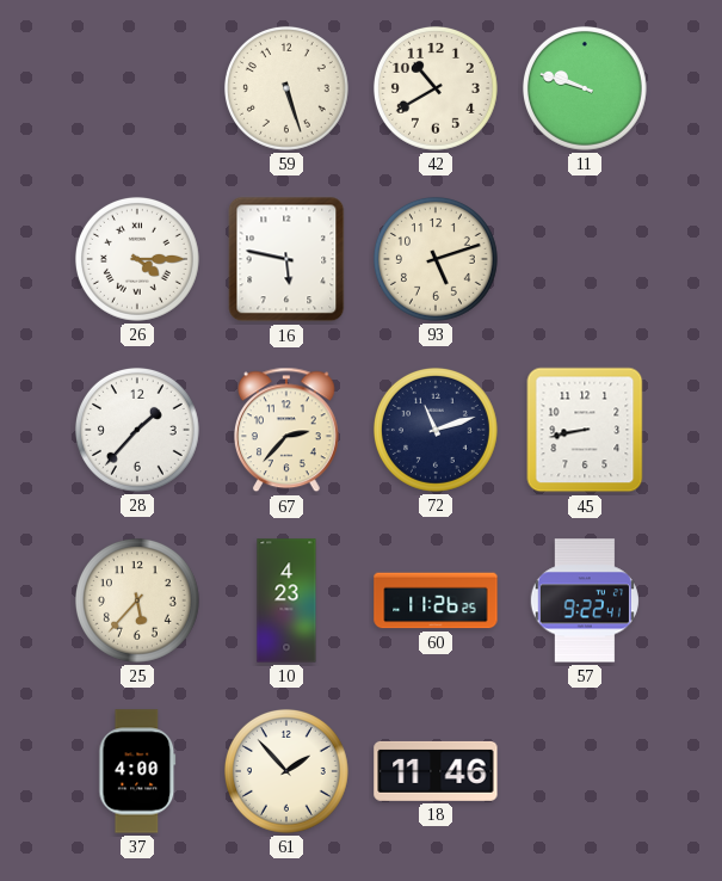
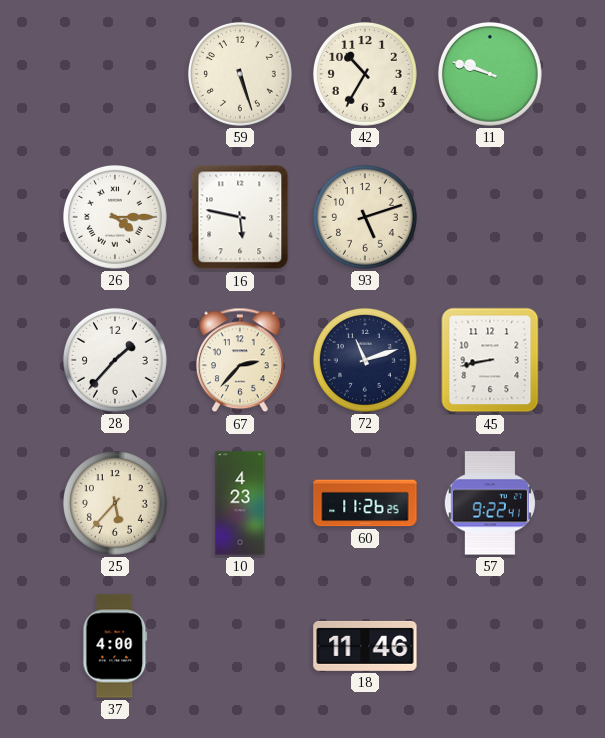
42: 10:40 -> 10:35
61: 1:53 -> none
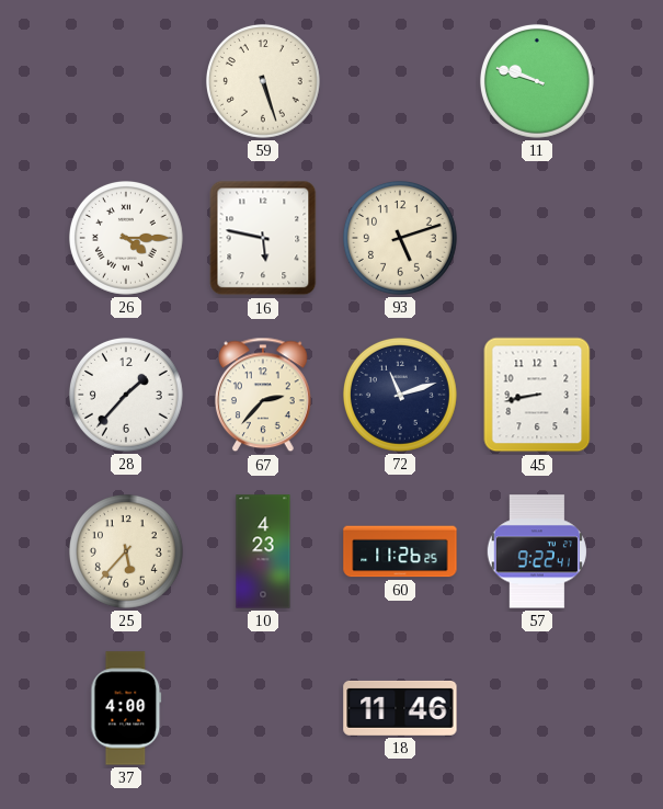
42: 10:35 -> none
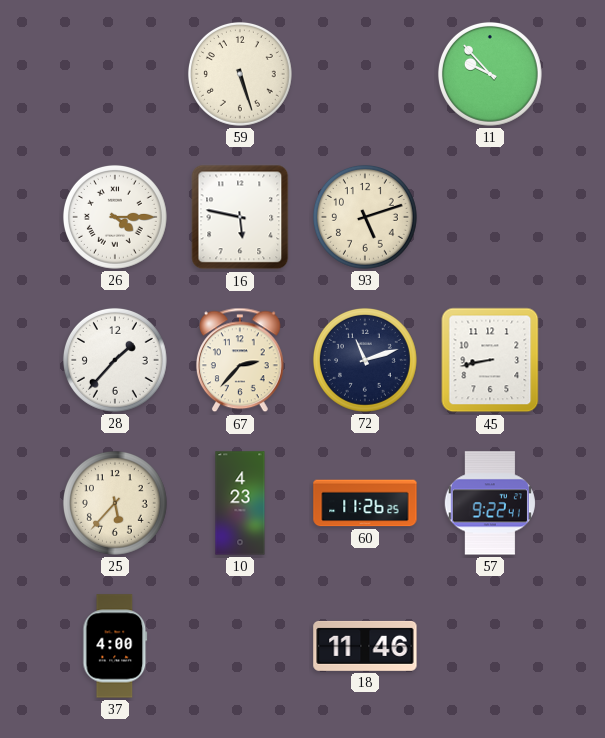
11: 9:48 -> 9:53
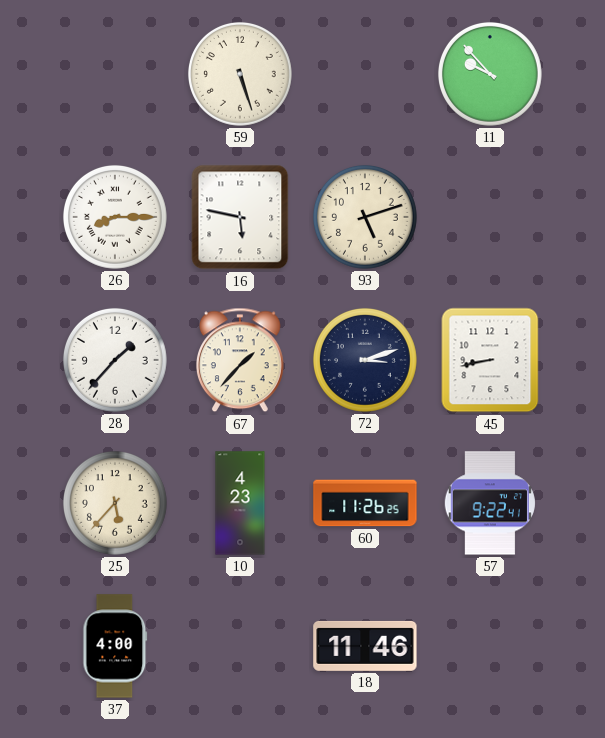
26: 4:15 -> 8:15
67: 2:37 -> 1:37
72: 11:12 -> 3:12
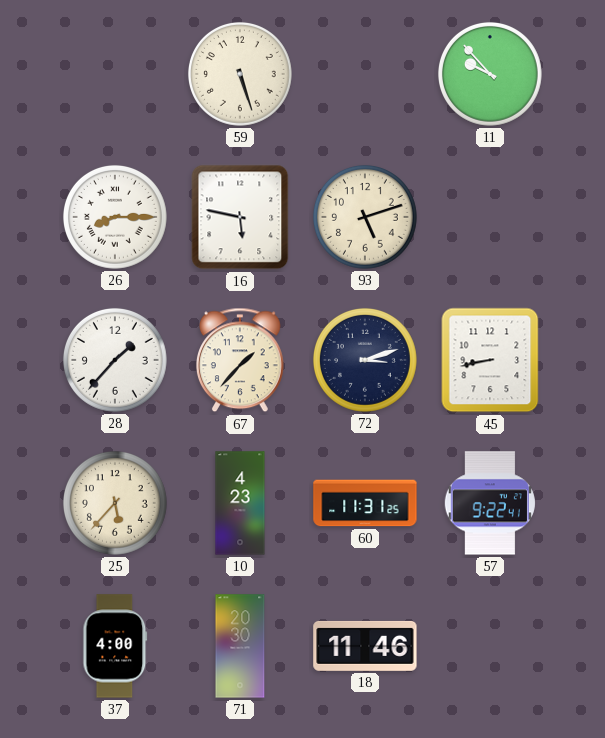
60: 11:26 -> 11:31
71: none -> 20:30
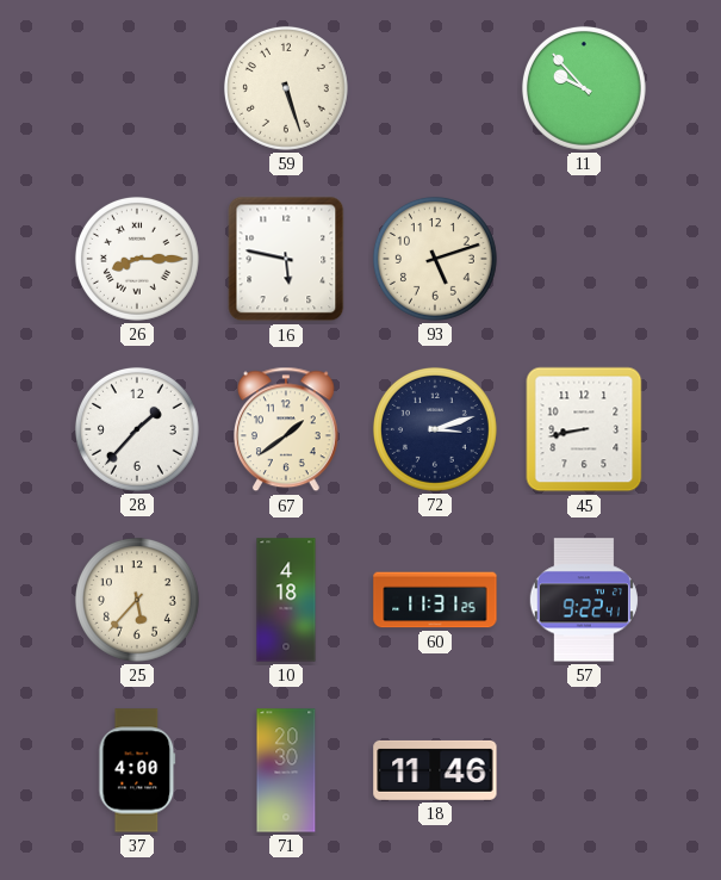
67: 1:37 -> 1:39
10: 4:23 -> 4:18
